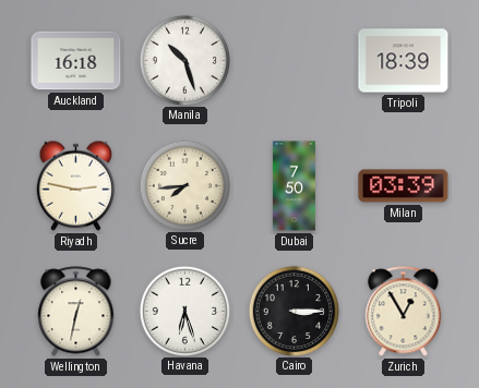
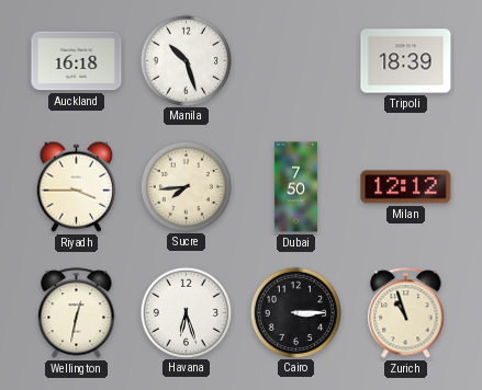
Riyadh: 2:47 -> 3:45
Milan: 03:39 -> 12:12
Zurich: 12:55 -> 10:57
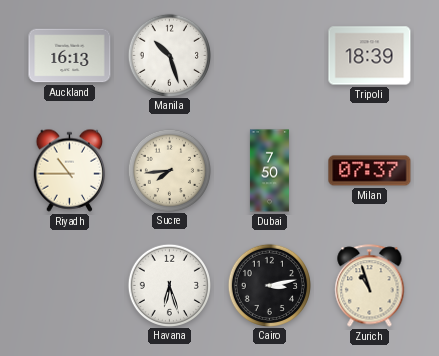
Auckland: 16:18 -> 16:13
Riyadh: 3:45 -> 10:45
Milan: 12:12 -> 07:37
Wellington: 12:32 -> none
Cairo: 3:15 -> 3:13
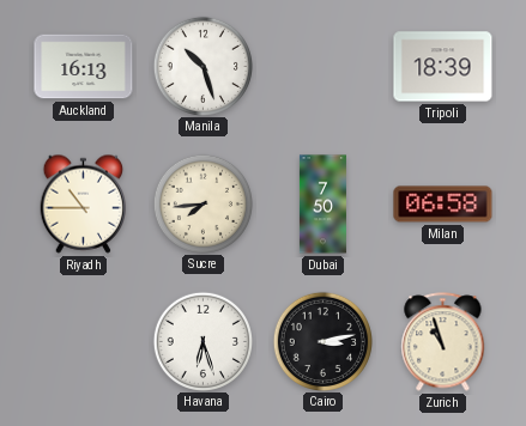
Milan: 07:37 -> 06:58
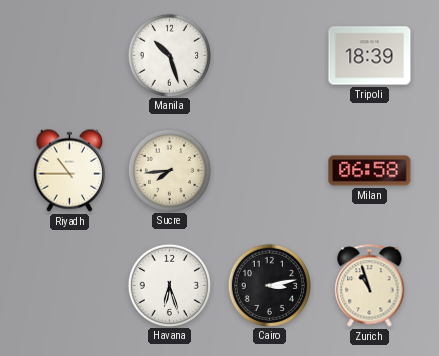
Auckland: 16:13 -> none
Dubai: 7:50 -> none
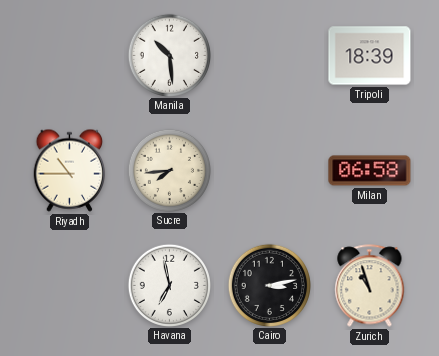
Manila: 10:27 -> 10:29
Havana: 6:27 -> 6:58
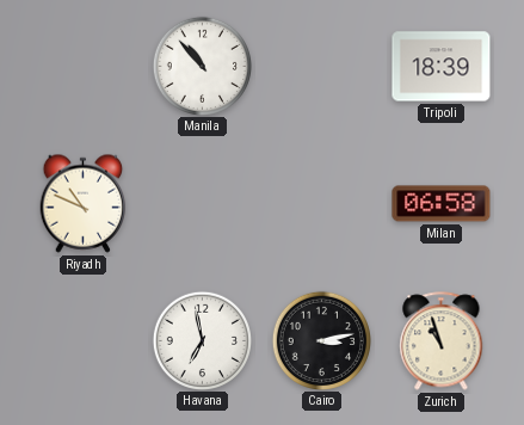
Manila: 10:29 -> 10:53
Riyadh: 10:45 -> 10:49
Sucre: 7:44 -> none
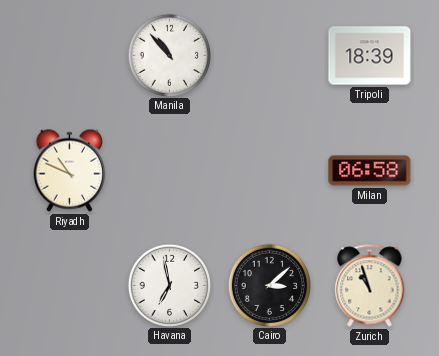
Cairo: 3:13 -> 3:08
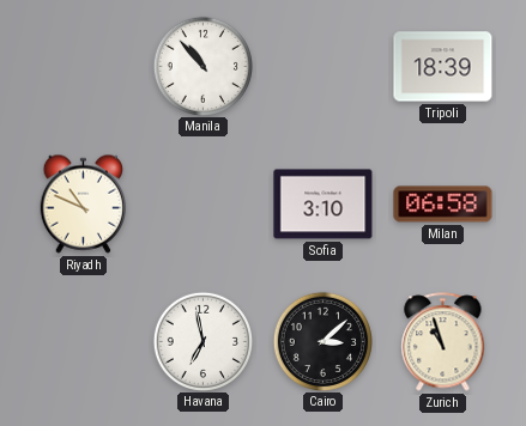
Sofia: none -> 3:10
